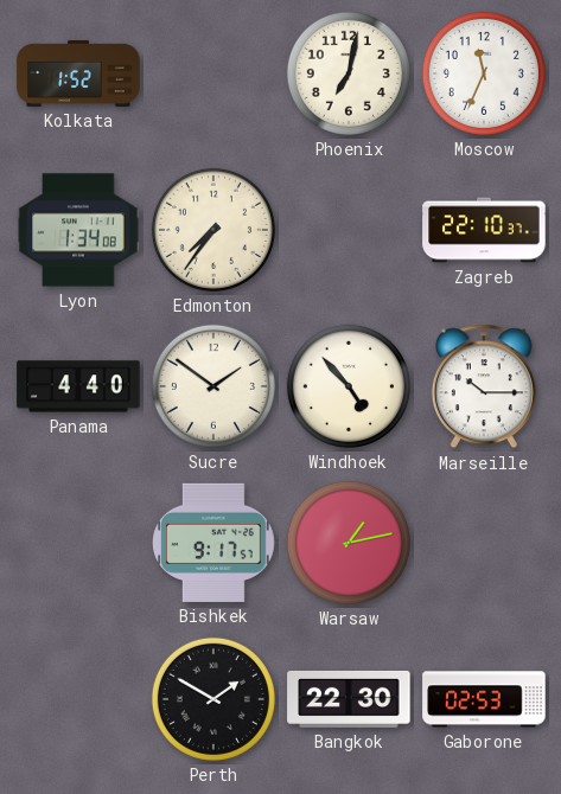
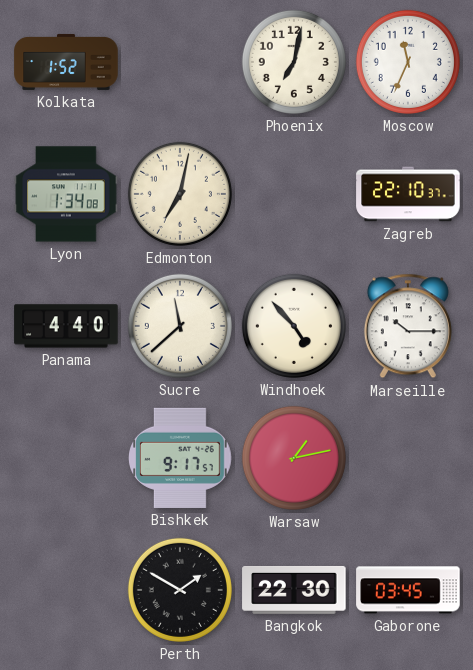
Edmonton: 7:36 -> 7:02
Sucre: 1:51 -> 11:38
Gaborone: 02:53 -> 03:45
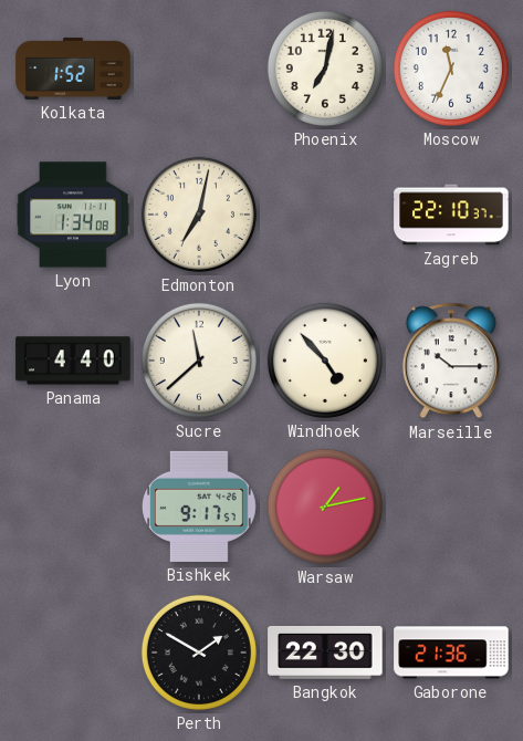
Gaborone: 03:45 -> 21:36
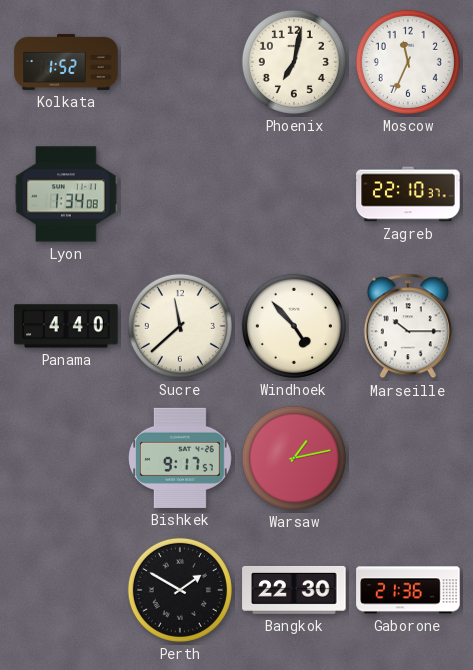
Edmonton: 7:02 -> none
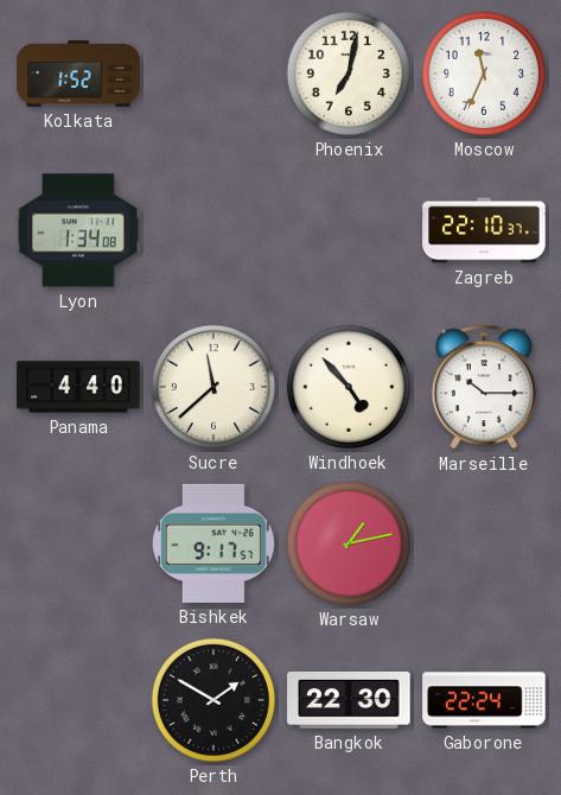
Gaborone: 21:36 -> 22:24
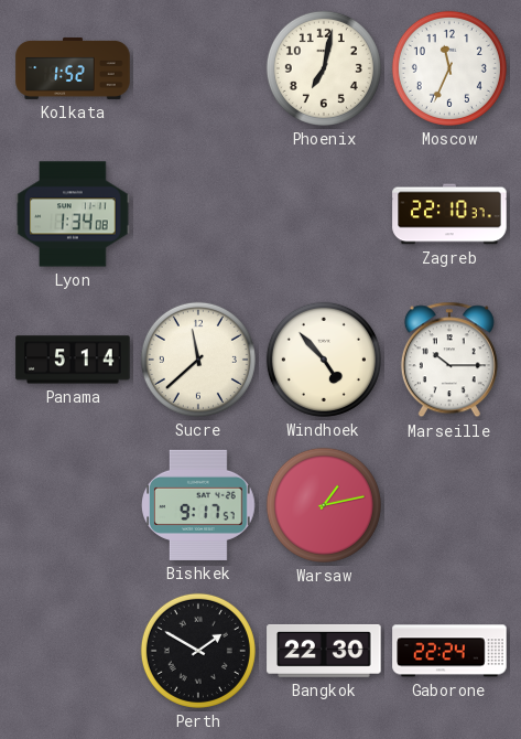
Panama: 4:40 -> 5:14
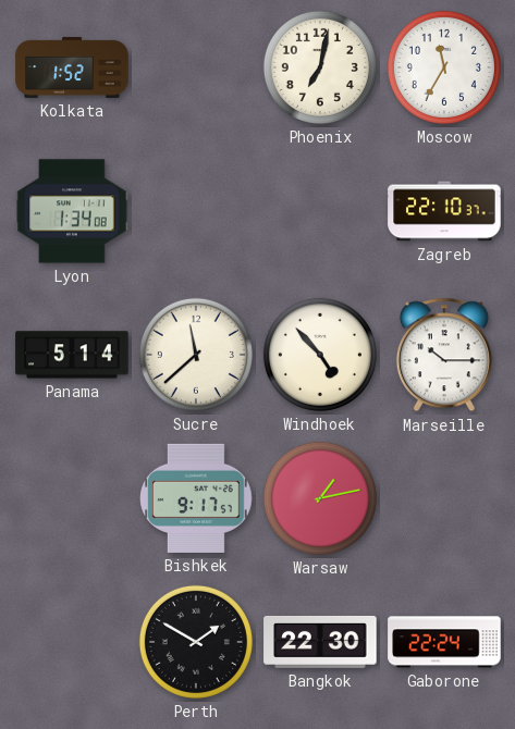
Moscow: 11:34 -> 11:35
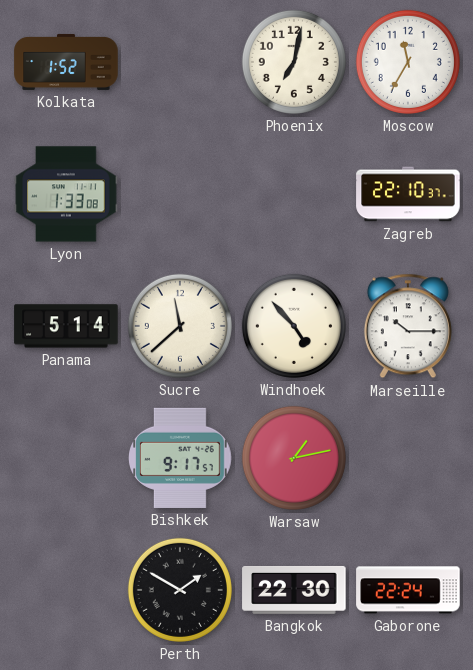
Lyon: 1:34 -> 1:33
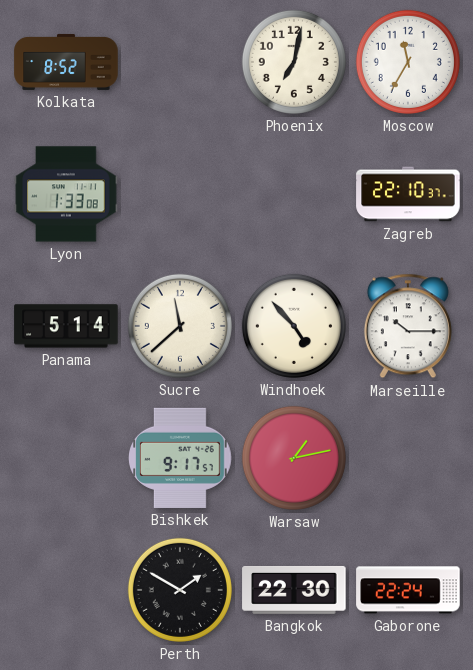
Kolkata: 1:52 -> 8:52
